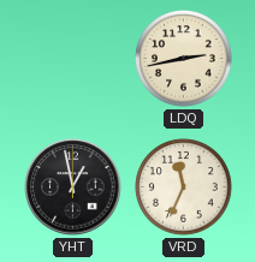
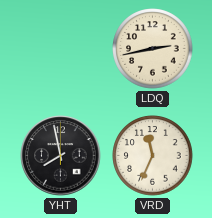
YHT: 12:58 -> 7:58
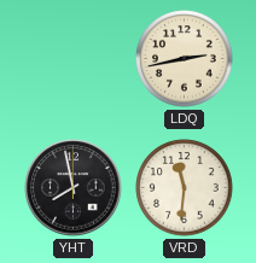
VRD: 11:34 -> 11:31
